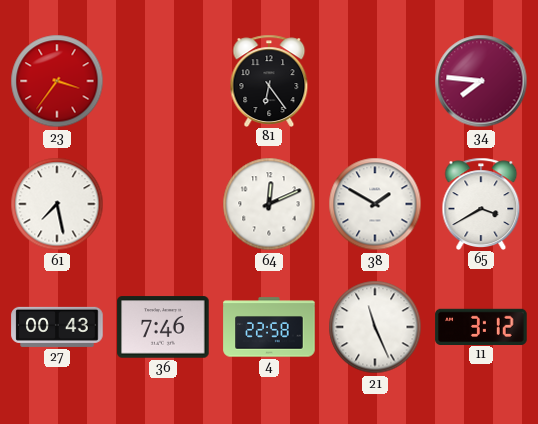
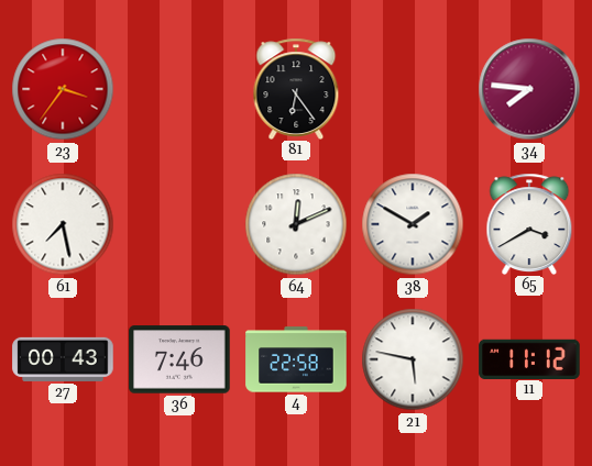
21: 11:26 -> 5:47
11: 3:12 -> 11:12
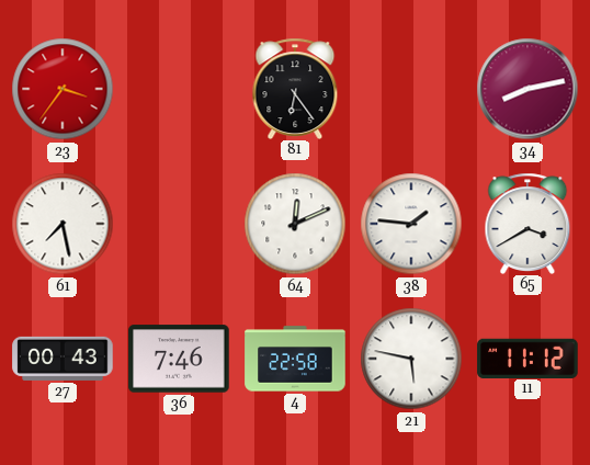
34: 7:46 -> 8:13
38: 1:50 -> 1:46
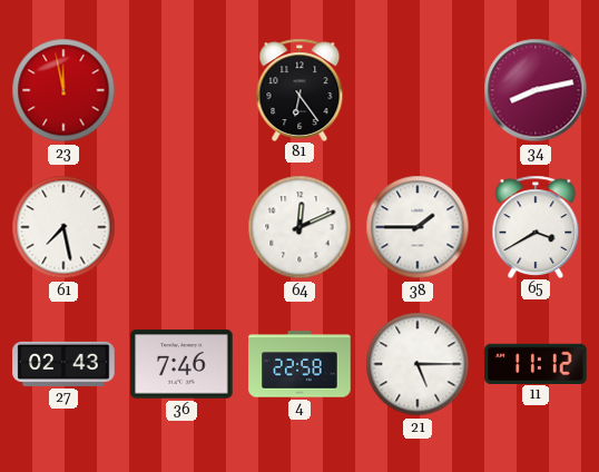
23: 3:36 -> 11:58
38: 1:46 -> 1:45
27: 00:43 -> 02:43
21: 5:47 -> 5:15
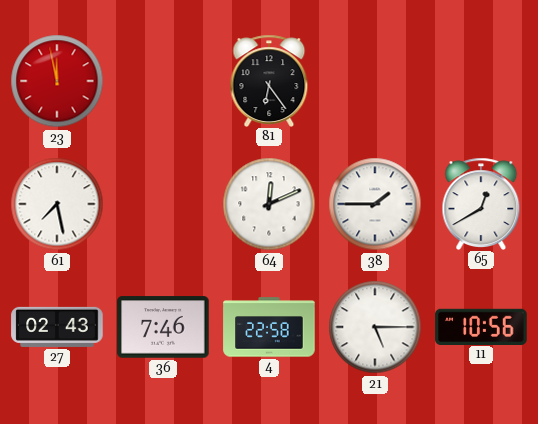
34: 8:13 -> none
65: 3:40 -> 12:40
11: 11:12 -> 10:56
